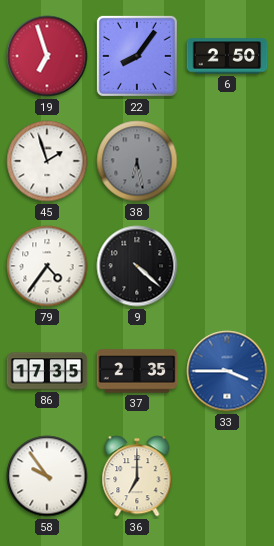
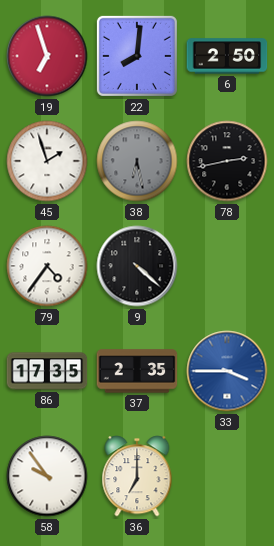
22: 8:06 -> 8:01
78: none -> 2:43
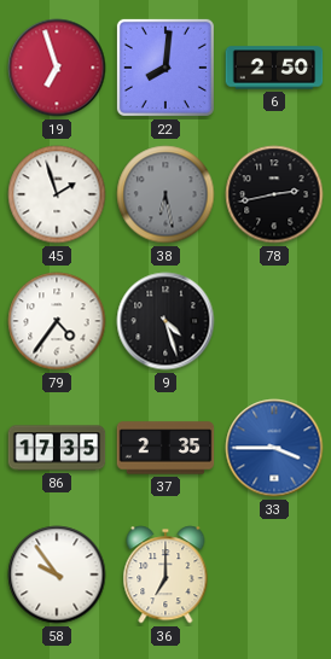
9: 4:22 -> 4:27
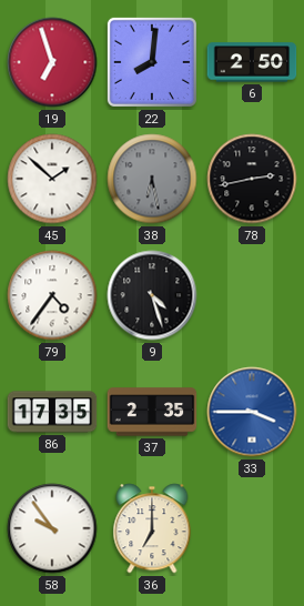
45: 1:57 -> 1:52
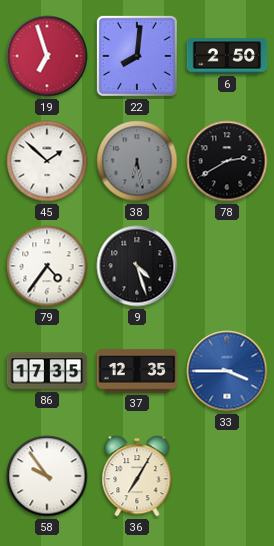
78: 2:43 -> 2:40
37: 2:35 -> 12:35
36: 7:00 -> 7:05
